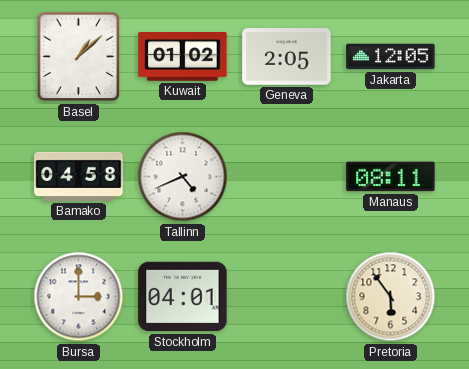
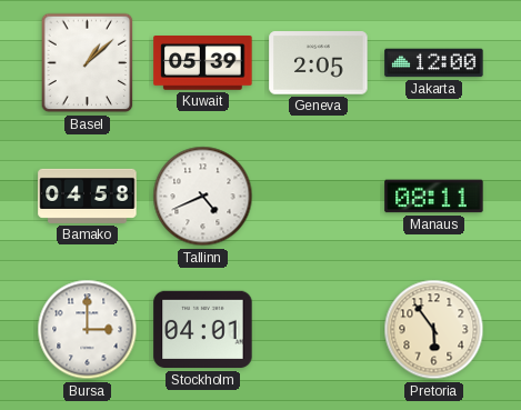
Kuwait: 01:02 -> 05:39
Jakarta: 12:05 -> 12:00
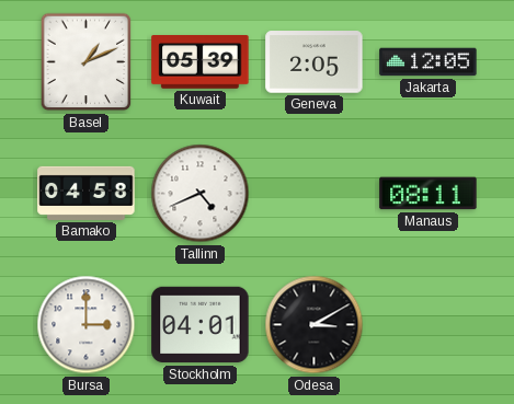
Basel: 1:08 -> 1:11
Jakarta: 12:00 -> 12:05
Odesa: none -> 3:10
Pretoria: 5:54 -> none
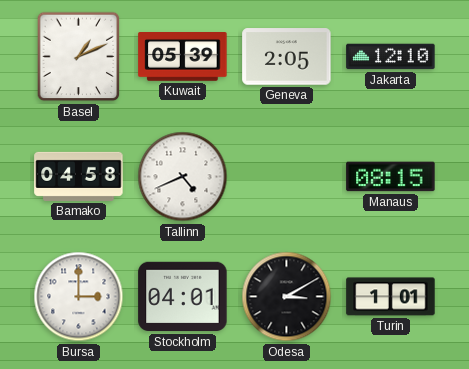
Jakarta: 12:05 -> 12:10
Manaus: 08:11 -> 08:15
Turin: none -> 1:01
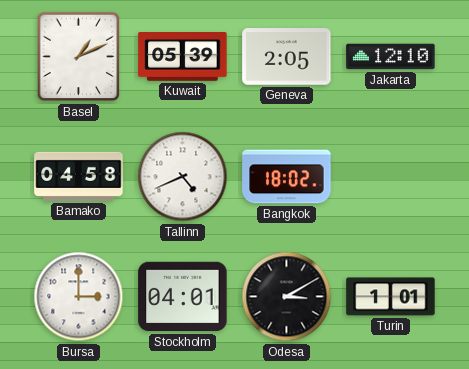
Bangkok: none -> 18:02
Manaus: 08:15 -> none
